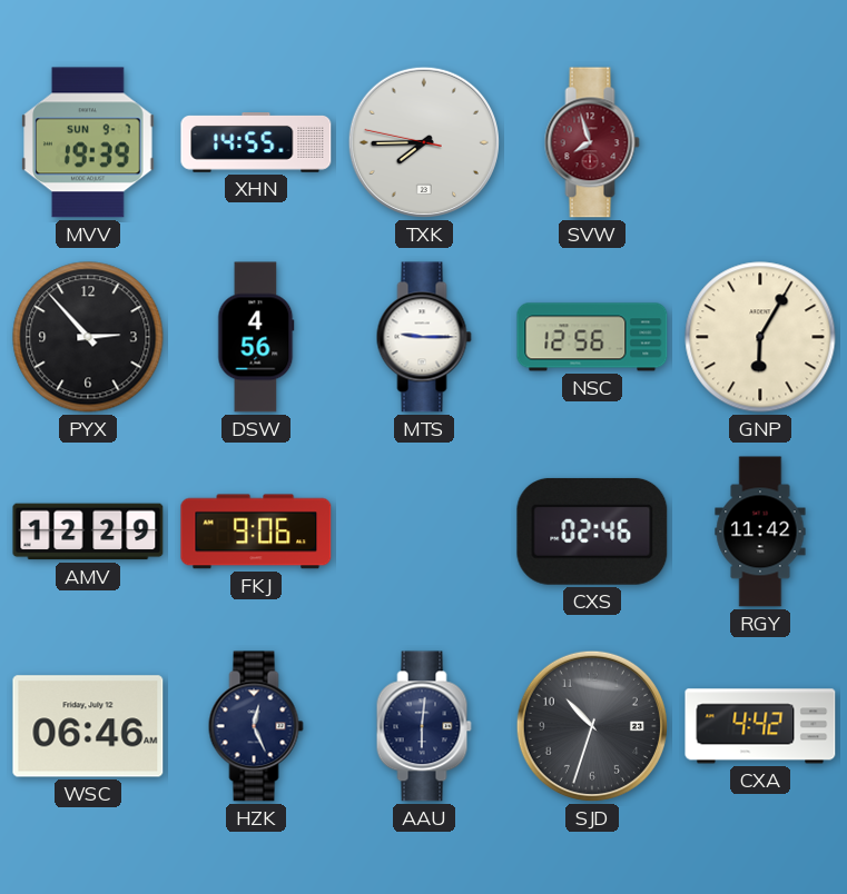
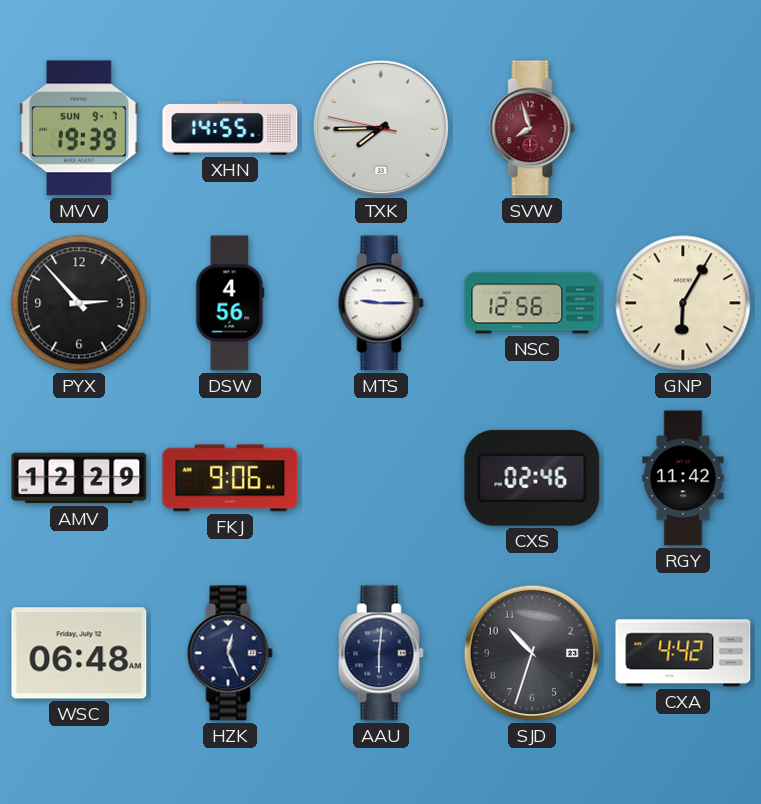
WSC: 06:46 -> 06:48
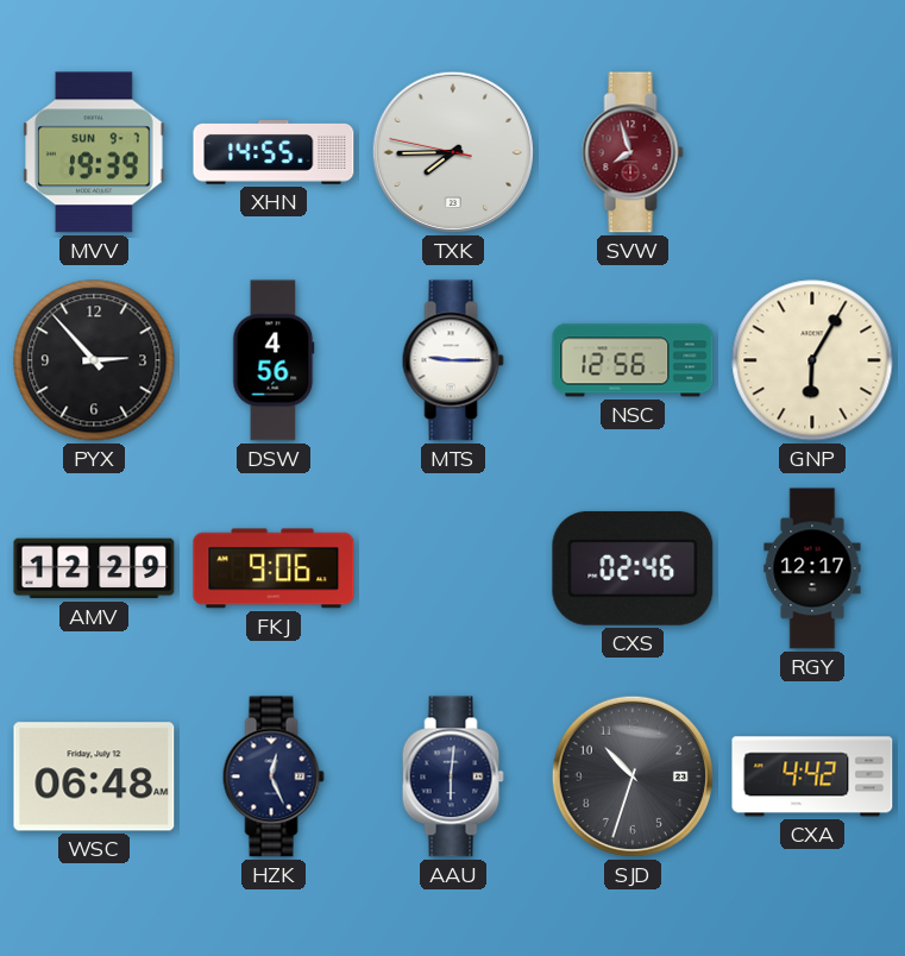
RGY: 11:42 -> 12:17
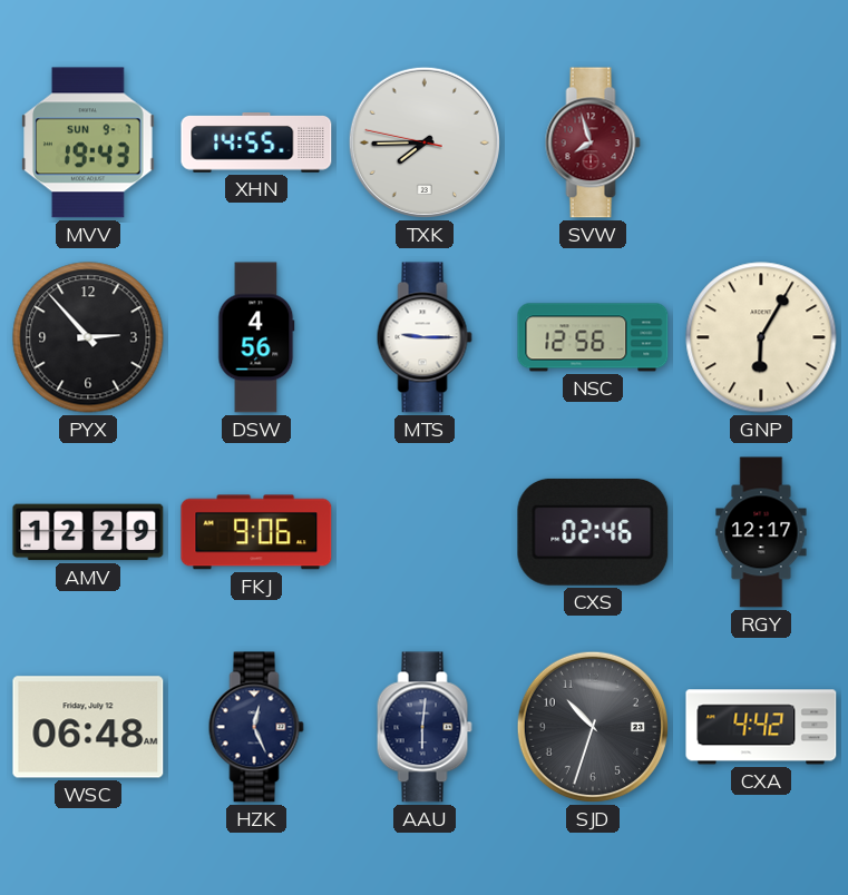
MVV: 19:39 -> 19:43
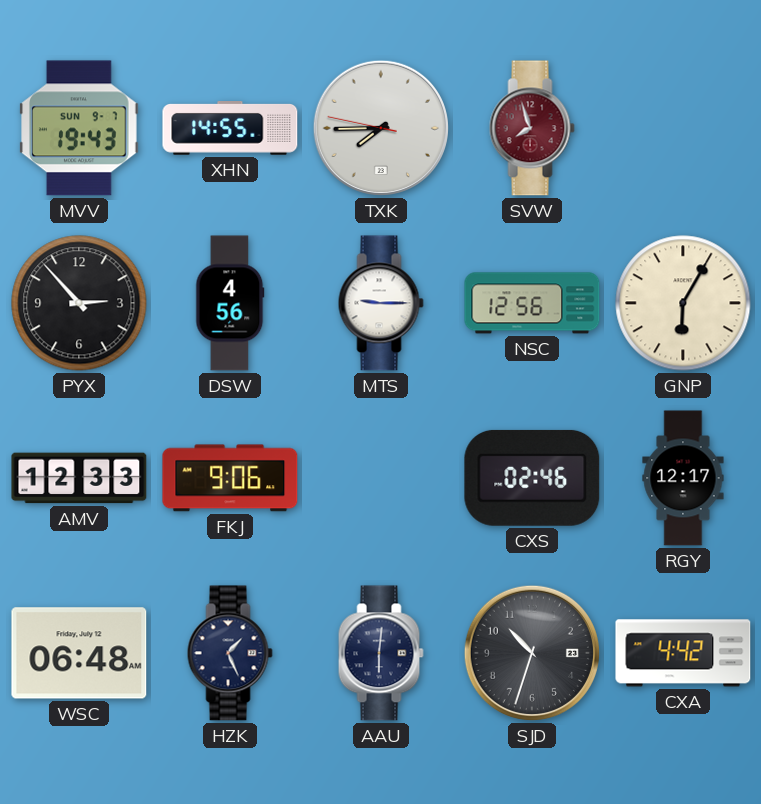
AMV: 12:29 -> 12:33
HZK: 12:26 -> 1:26
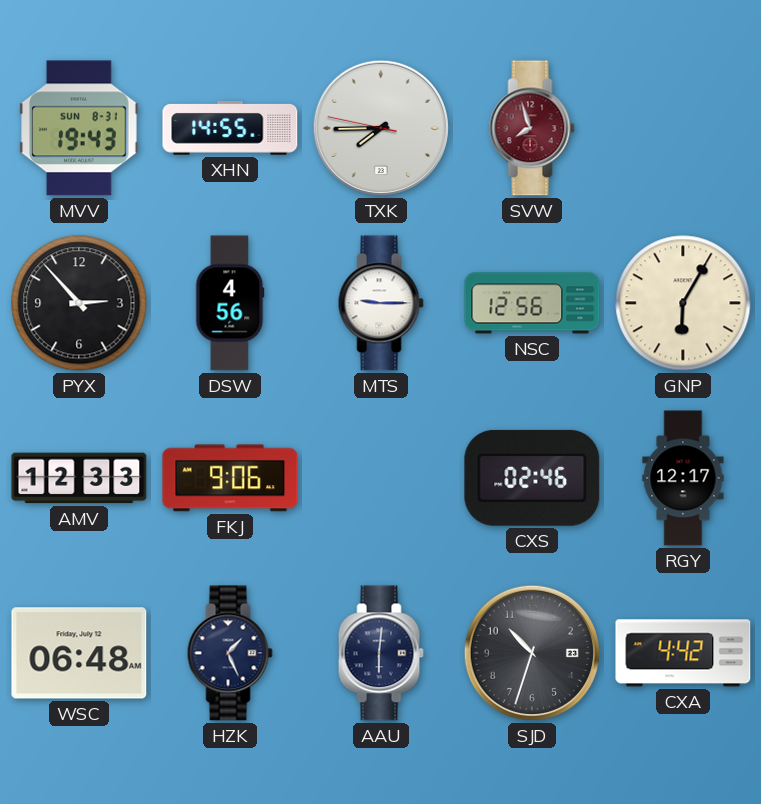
MVV date: SUN 9-7 -> SUN 8-31
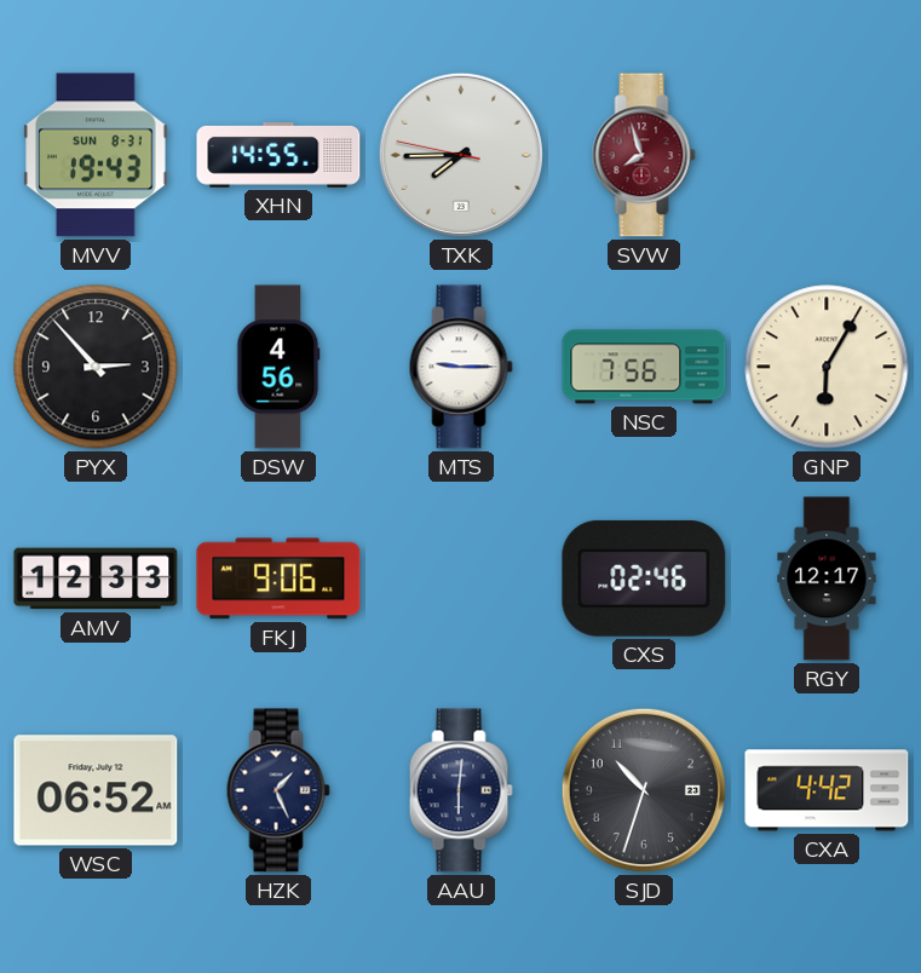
NSC: 12:56 -> 7:56
WSC: 06:48 -> 06:52
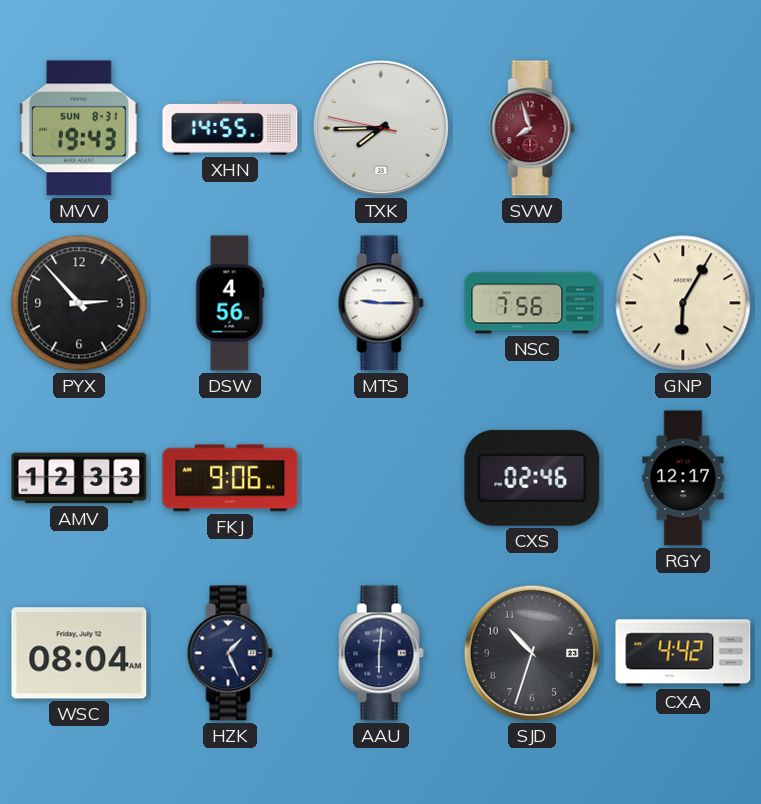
WSC: 06:52 -> 08:04
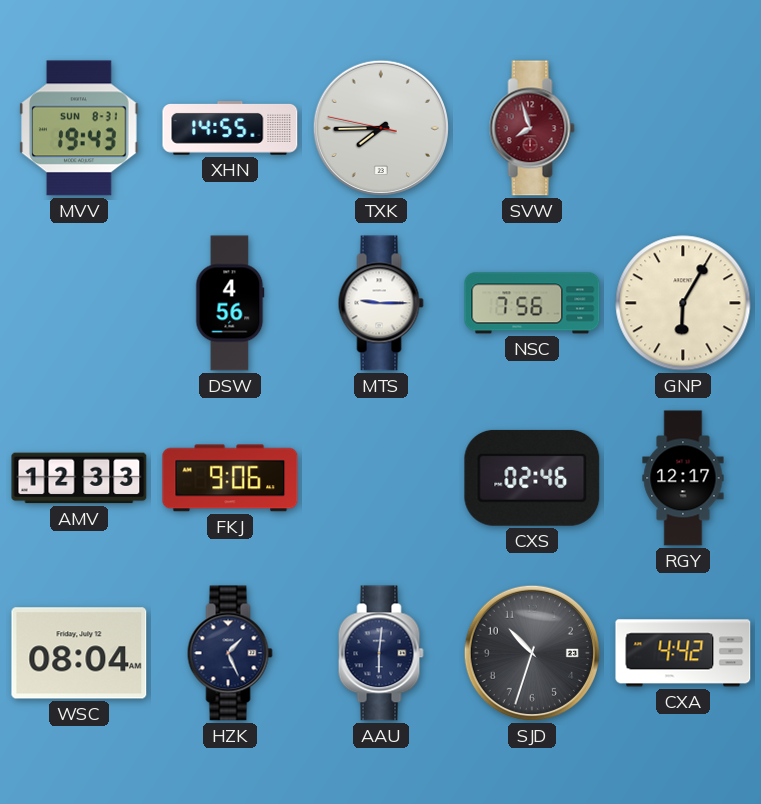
PYX: 2:53 -> none
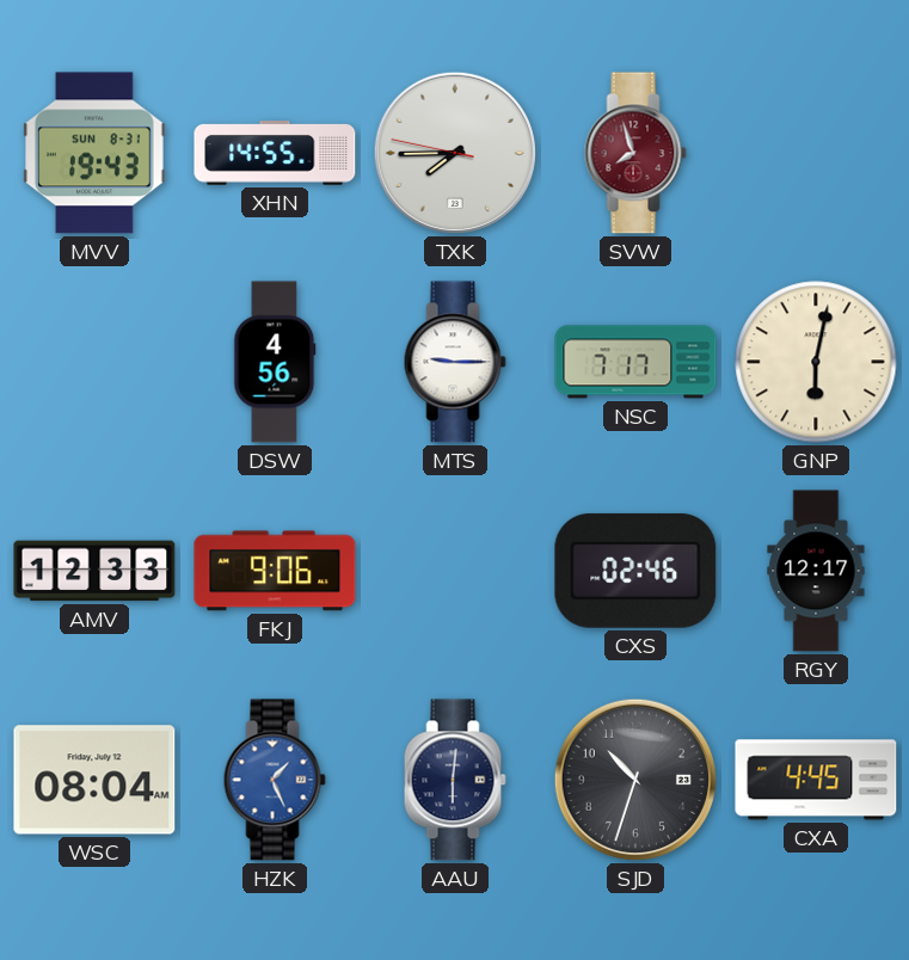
NSC: 7:56 -> 7:17
GNP: 6:05 -> 6:02
HZK dial: navy -> blue
CXA: 4:42 -> 4:45
